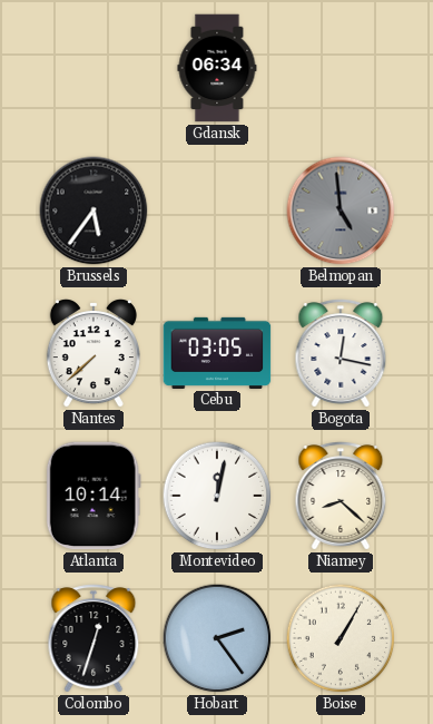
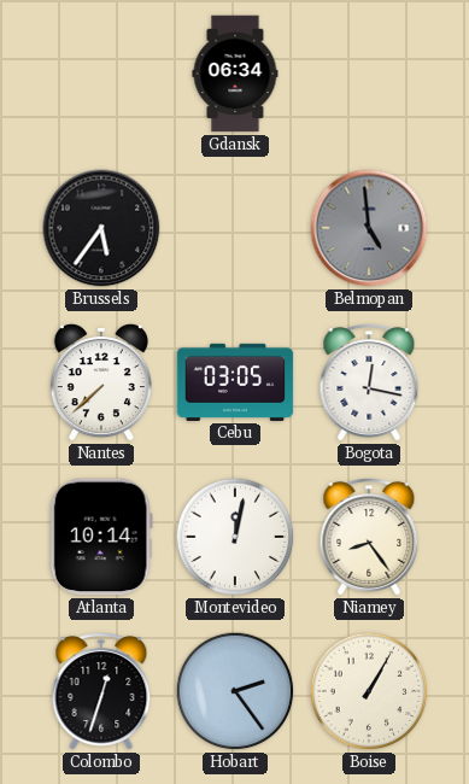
Niamey: 8:22 -> 8:24
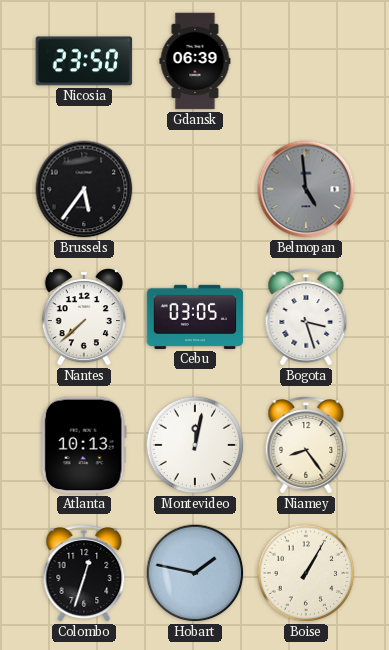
Nicosia: none -> 23:50
Gdansk: 06:34 -> 06:39
Bogota: 12:17 -> 3:27
Atlanta: 10:14 -> 10:13
Hobart: 2:24 -> 1:47
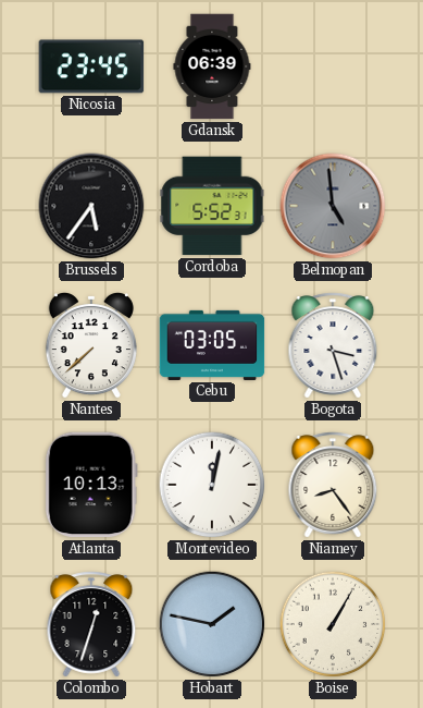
Nicosia: 23:50 -> 23:45
Cordoba: none -> 5:52
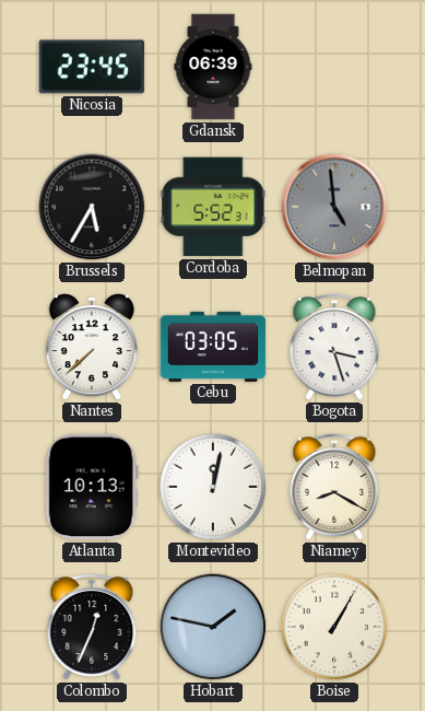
Brussels: 5:36 -> 5:35
Niamey: 8:24 -> 8:20
Colombo: 12:33 -> 12:34
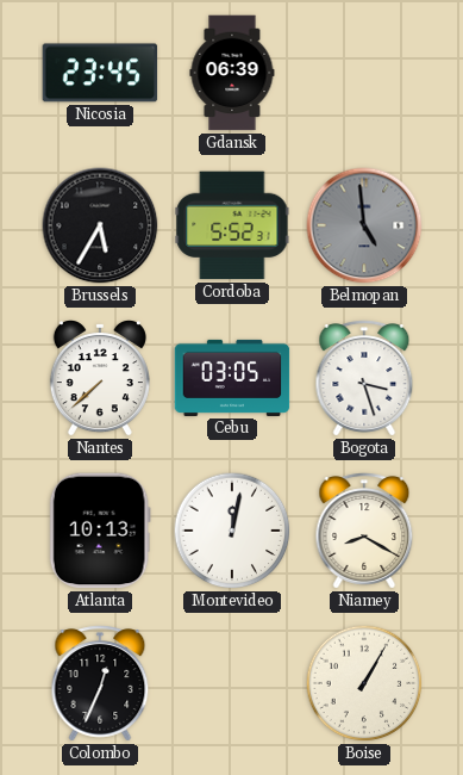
Hobart: 1:47 -> none
